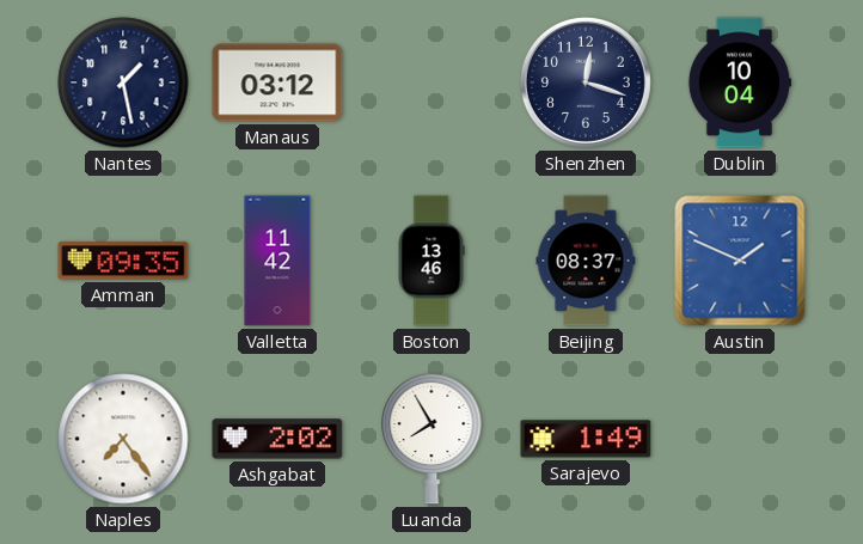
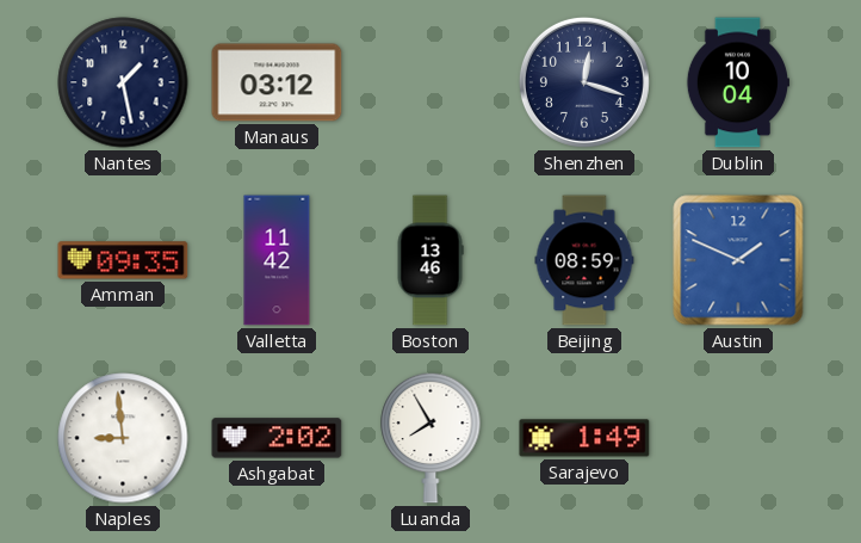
Beijing: 08:37 -> 08:59
Naples: 7:24 -> 8:59
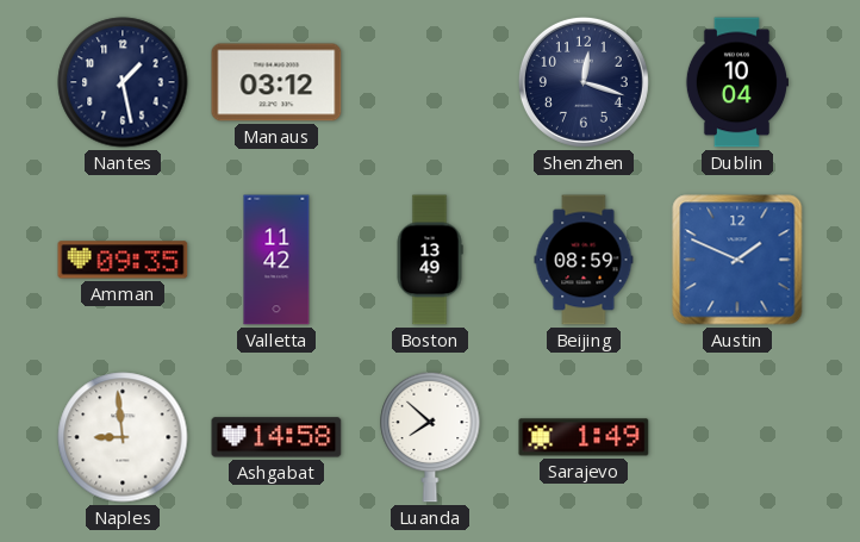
Boston: 13:46 -> 13:49
Ashgabat: 2:02 -> 14:58
Luanda: 7:55 -> 7:52
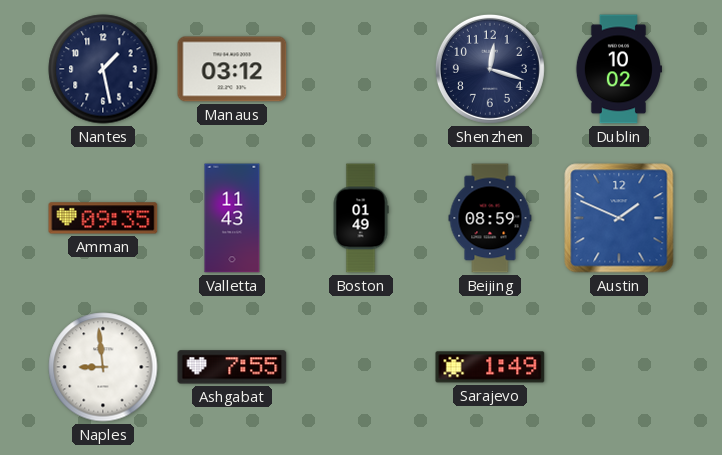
Dublin: 10:04 -> 10:02
Valletta: 11:42 -> 11:43
Boston: 13:49 -> 01:49
Ashgabat: 14:58 -> 7:55
Luanda: 7:52 -> none
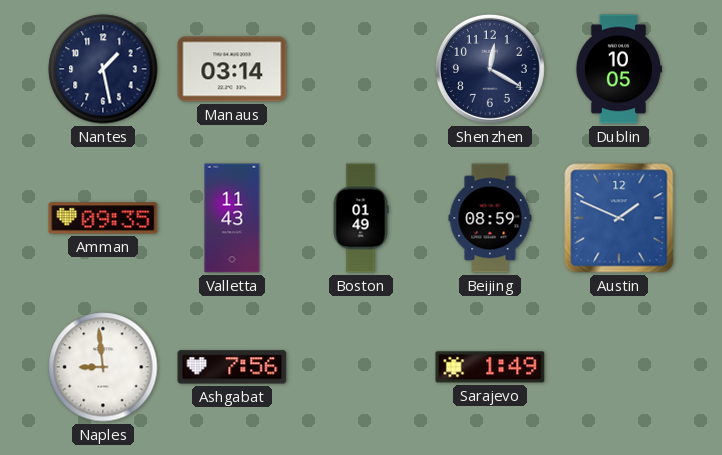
Manaus: 03:12 -> 03:14
Shenzhen: 12:18 -> 12:20
Dublin: 10:02 -> 10:05
Ashgabat: 7:55 -> 7:56
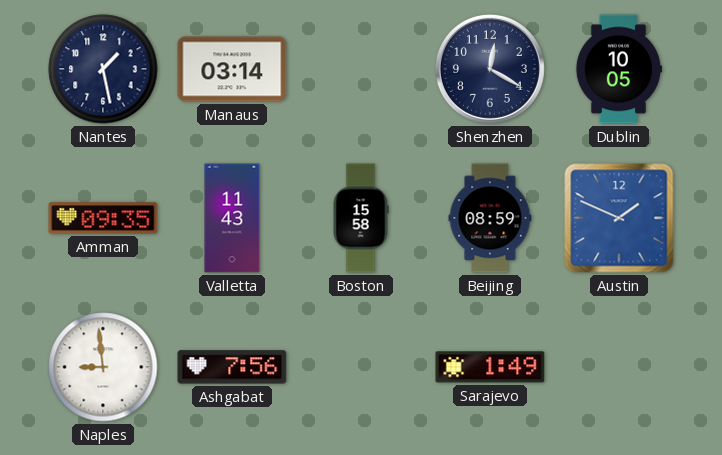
Boston: 01:49 -> 15:58
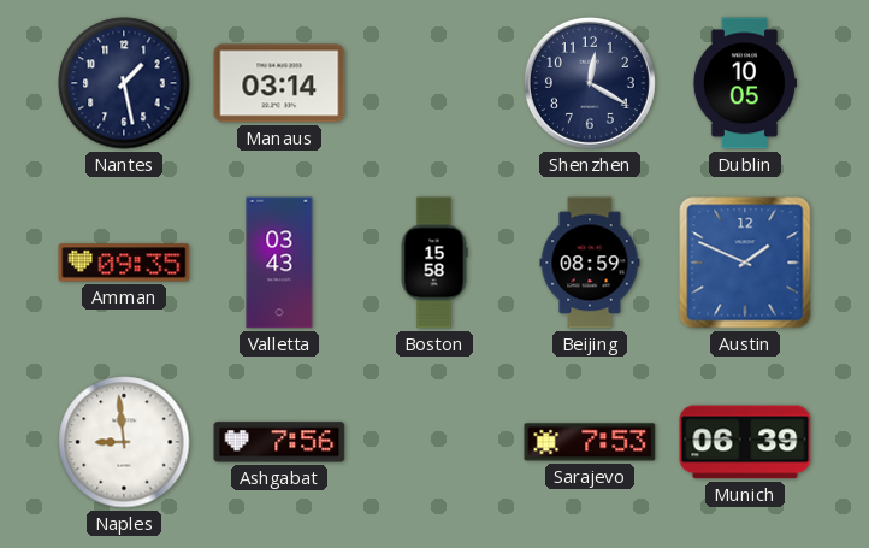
Valletta: 11:43 -> 03:43
Sarajevo: 1:49 -> 7:53
Munich: none -> 06:39
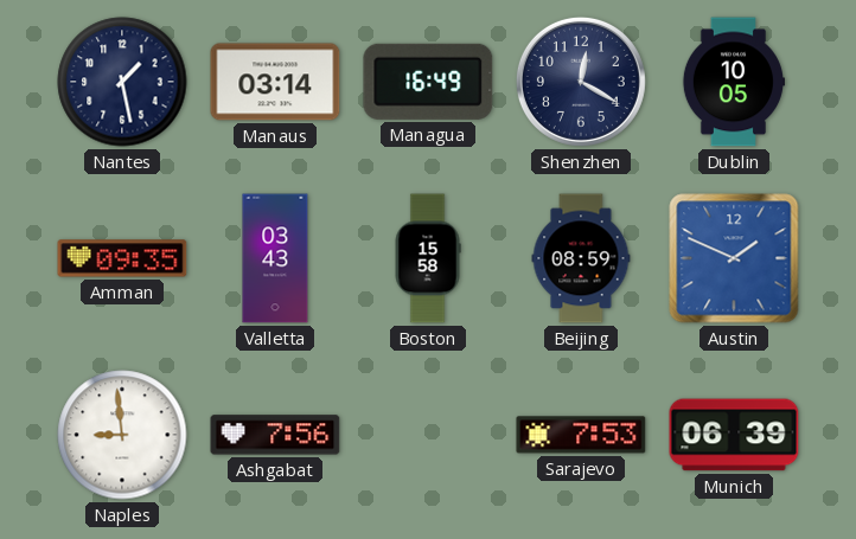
Managua: none -> 16:49
